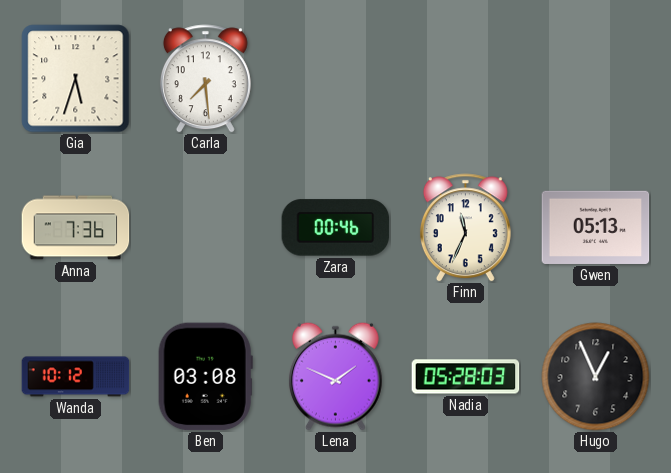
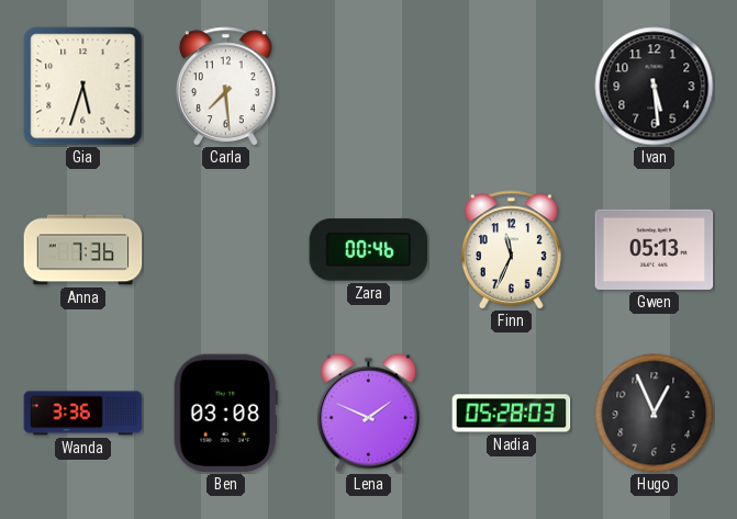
Ivan: none -> 5:29
Wanda: 10:12 -> 3:36
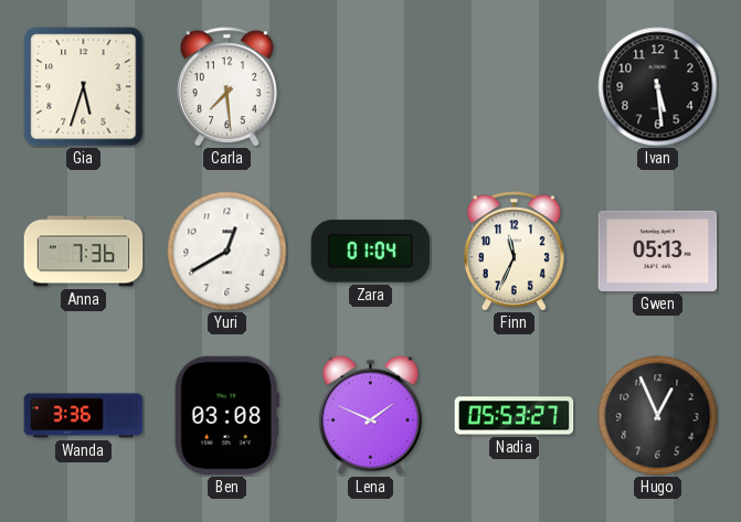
Yuri: none -> 12:40
Zara: 00:46 -> 01:04
Nadia: 05:28 -> 05:53
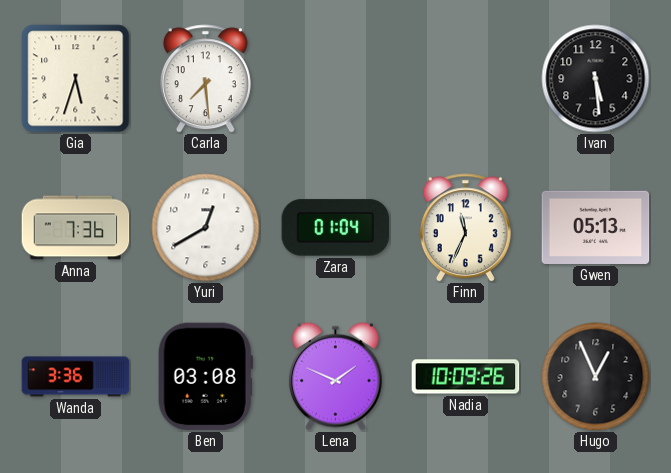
Nadia: 05:53 -> 10:09
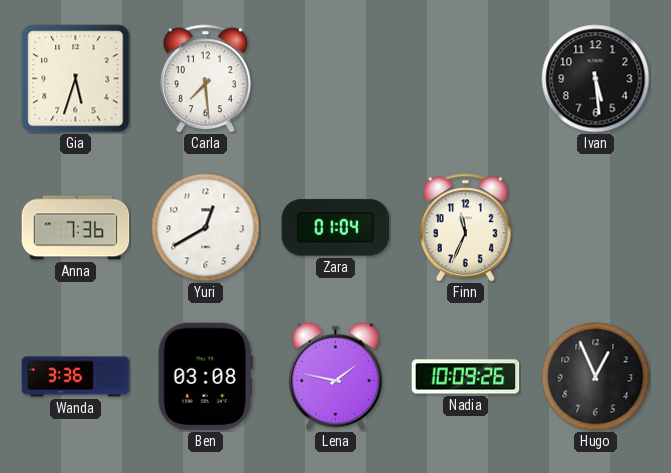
Gwen: 05:13 -> none
Lena: 1:49 -> 1:47
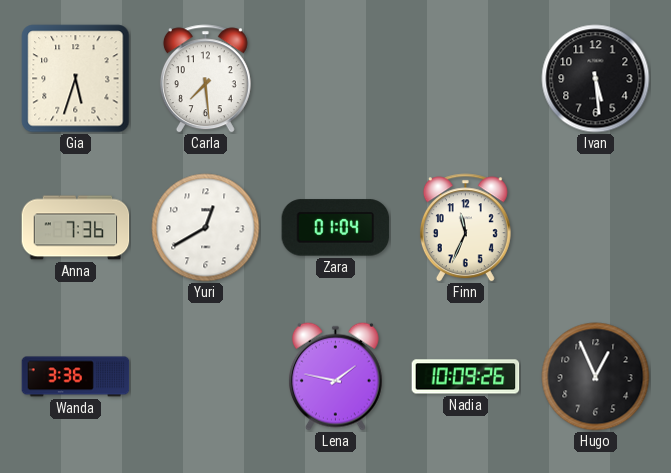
Ben: 03:08 -> none
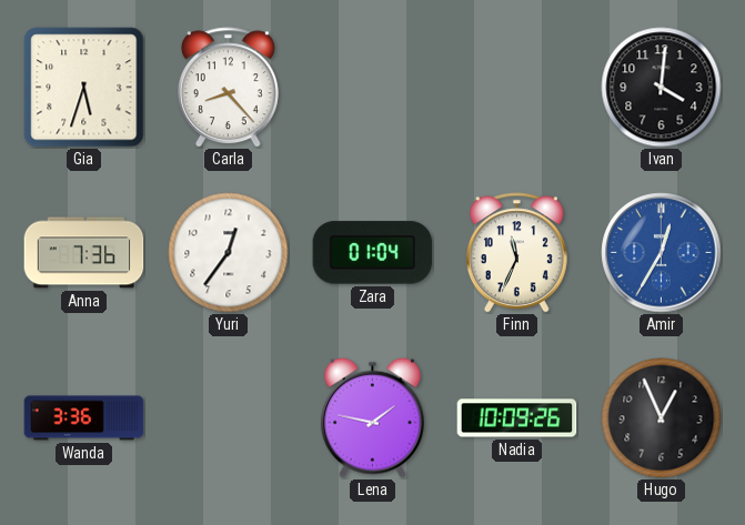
Carla: 7:29 -> 8:23
Ivan: 5:29 -> 4:01
Yuri: 12:40 -> 12:36
Amir: none -> 12:35
